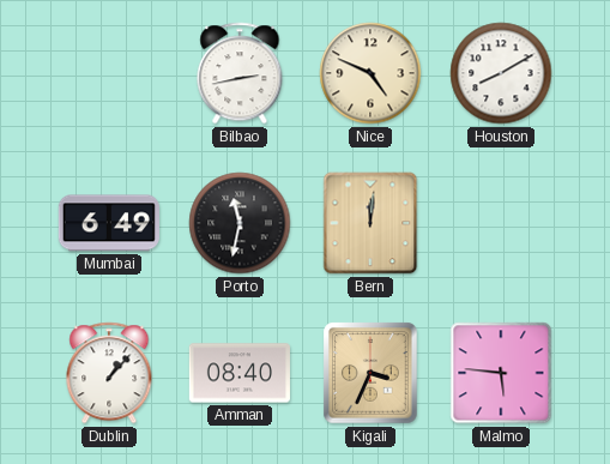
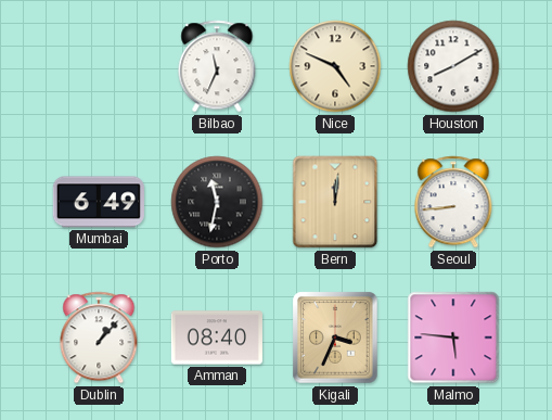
Bilbao: 2:43 -> 11:34
Seoul: none -> 8:44
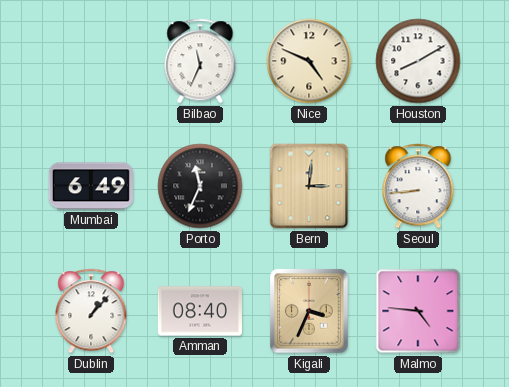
Porto: 11:32 -> 11:34
Bern: 12:01 -> 3:01
Malmo: 5:46 -> 4:46
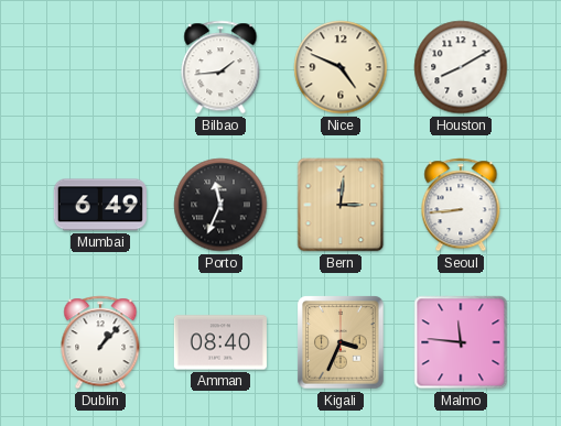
Bilbao: 11:34 -> 1:44
Malmo: 4:46 -> 11:46
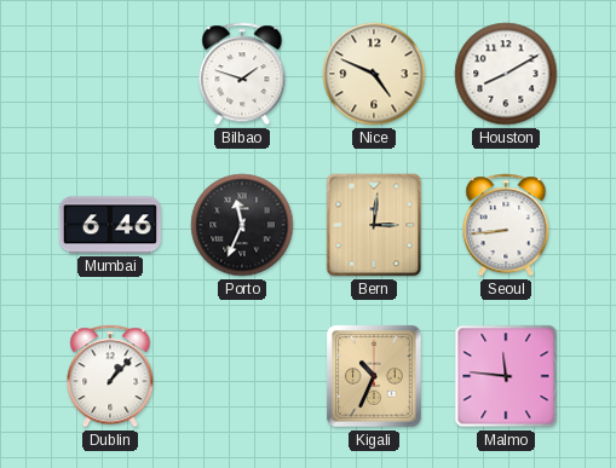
Bilbao: 1:44 -> 1:48
Mumbai: 6:49 -> 6:46
Amman: 08:40 -> none
Kigali: 3:34 -> 10:34
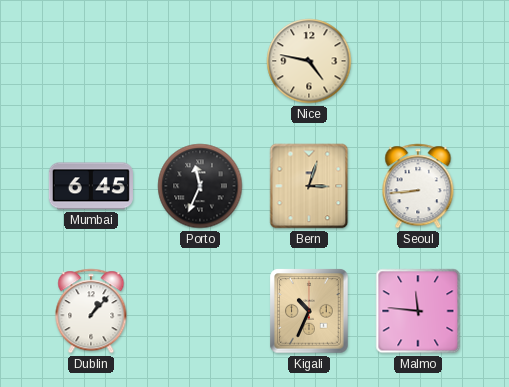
Bilbao: 1:48 -> none
Nice: 4:49 -> 4:47
Houston: 8:10 -> none
Mumbai: 6:46 -> 6:45
Bern: 3:01 -> 3:03
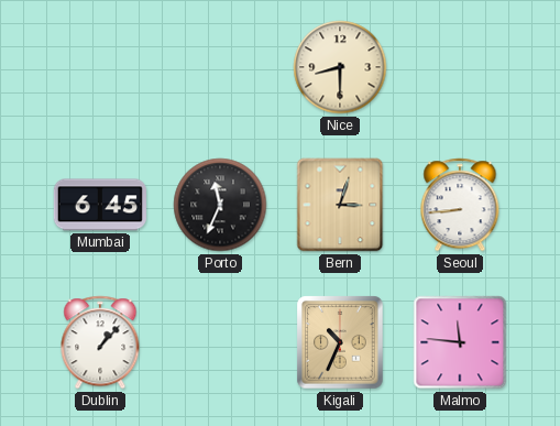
Nice: 4:47 -> 8:30
